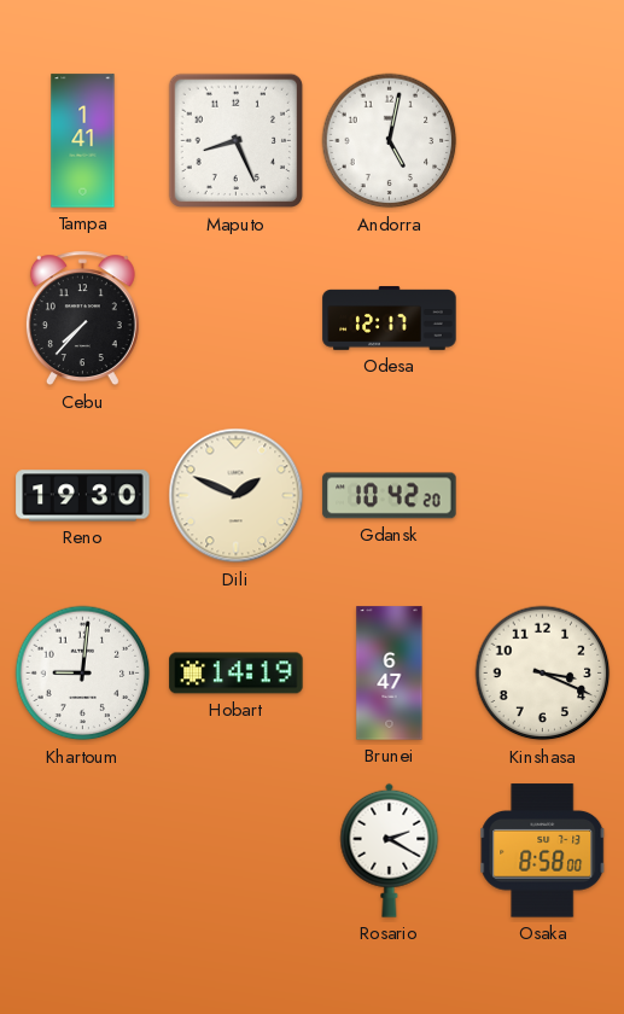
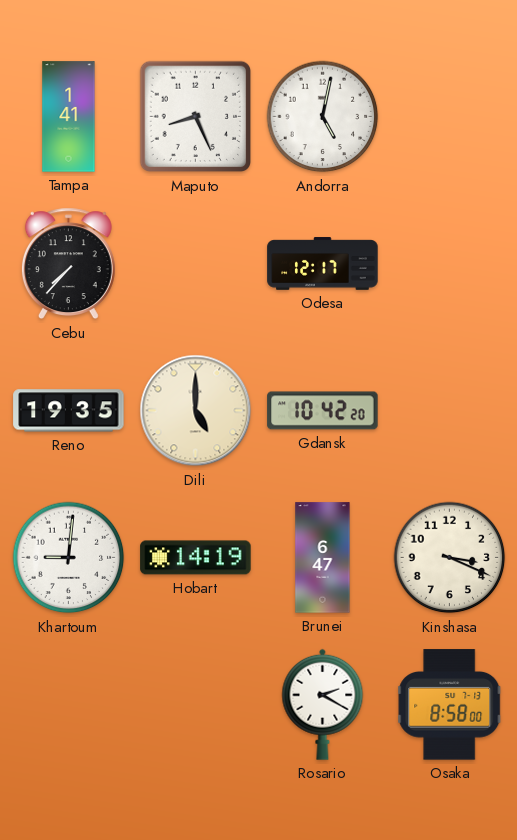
Reno: 19:30 -> 19:35
Dili: 1:49 -> 5:00
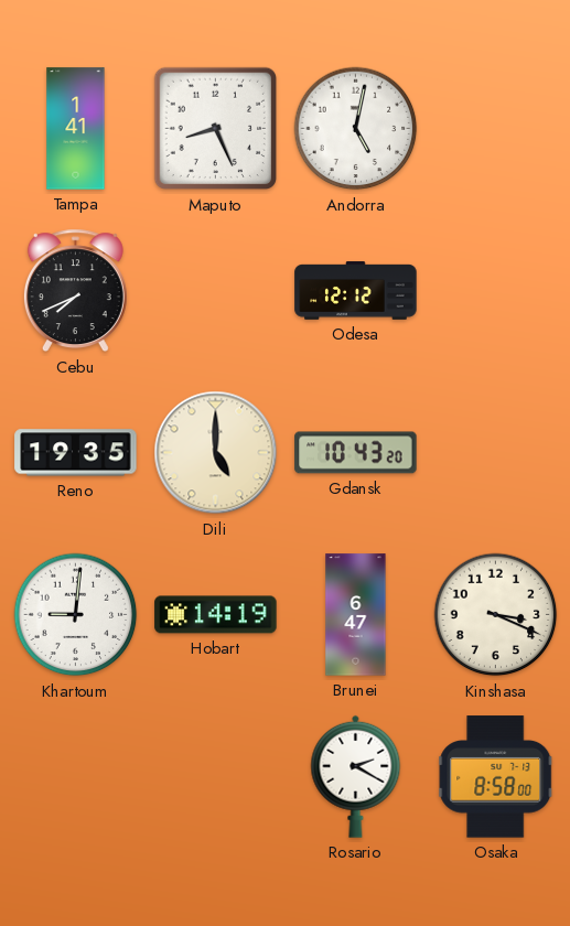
Cebu: 7:37 -> 7:41
Odesa: 12:17 -> 12:12
Gdansk: 10:42 -> 10:43
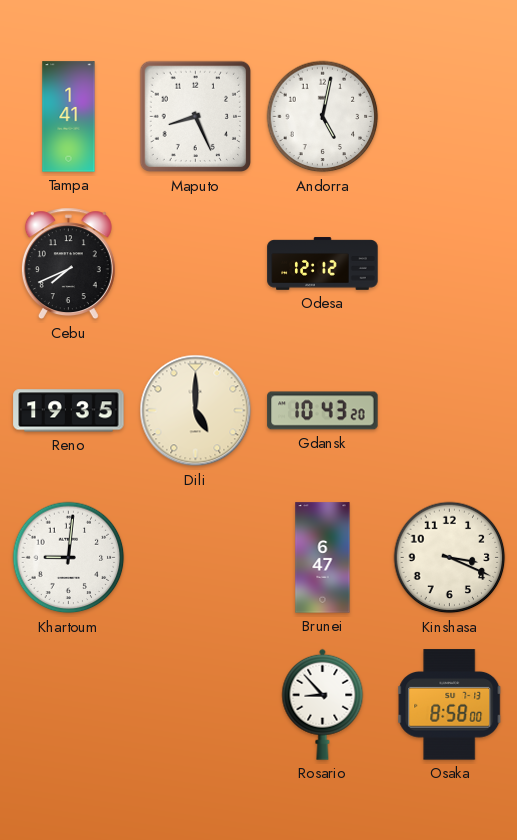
Hobart: 14:19 -> none
Rosario: 2:20 -> 8:53
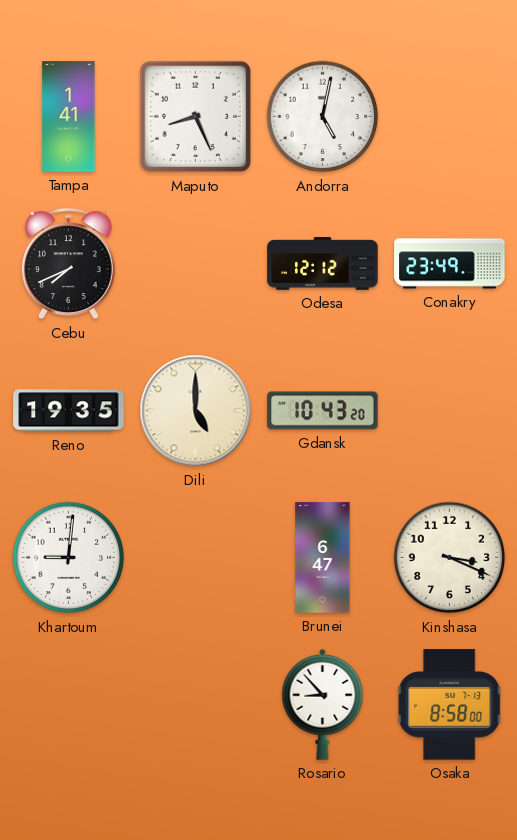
Conakry: none -> 23:49
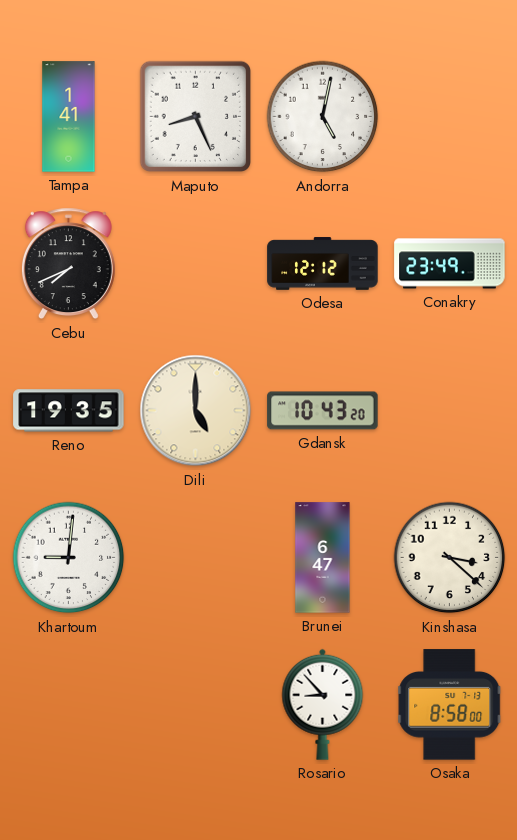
Kinshasa: 3:19 -> 3:22
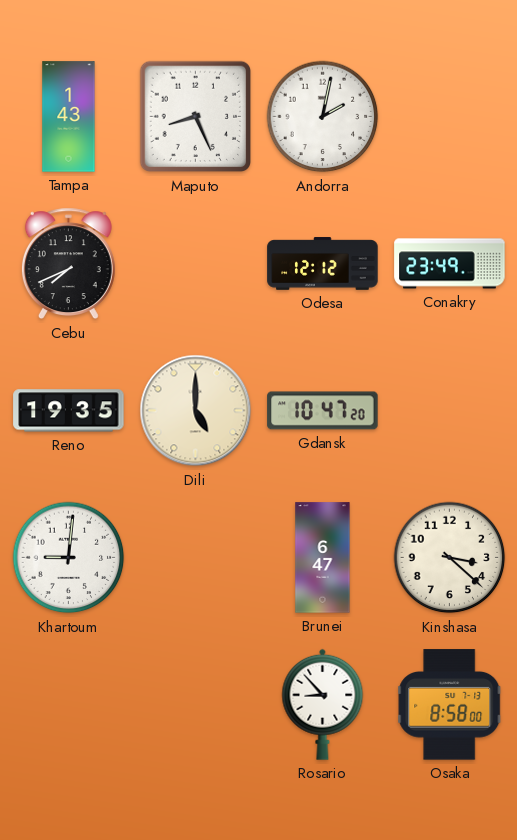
Tampa: 1:41 -> 1:43
Andorra: 5:02 -> 2:02
Gdansk: 10:43 -> 10:47
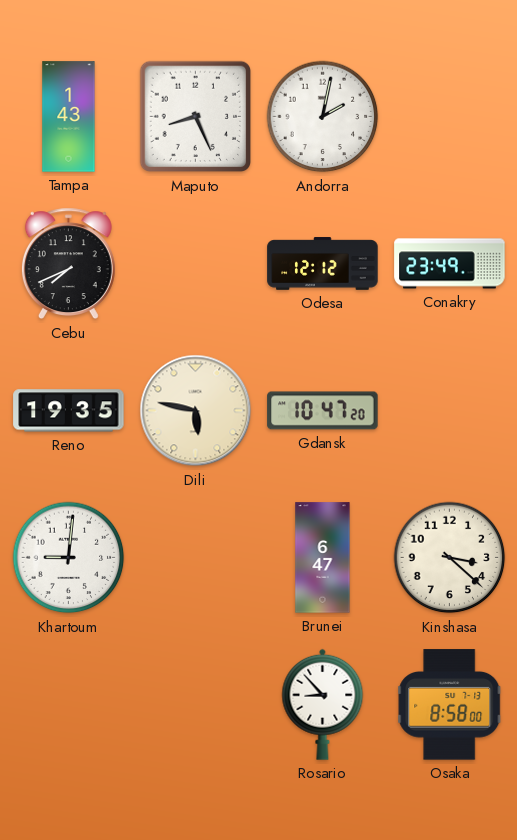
Dili: 5:00 -> 5:47
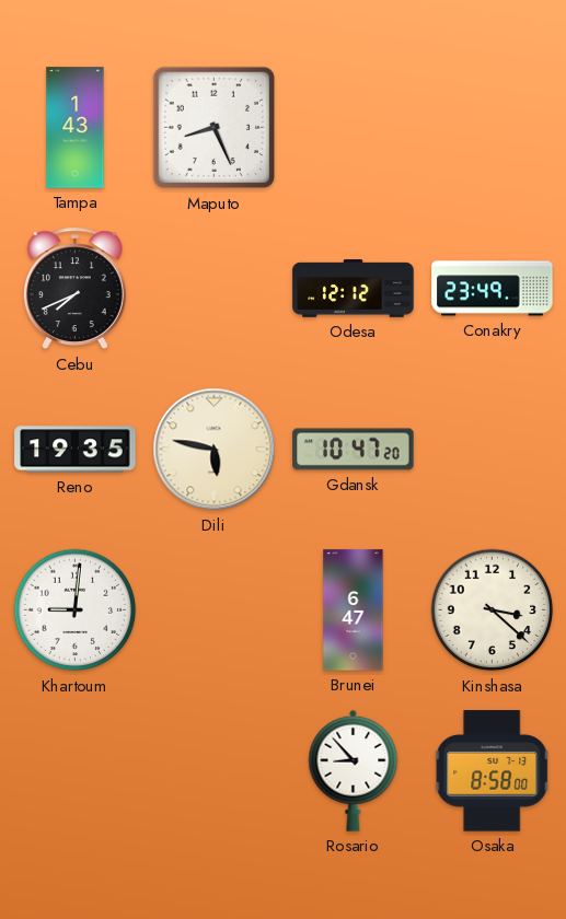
Andorra: 2:02 -> none
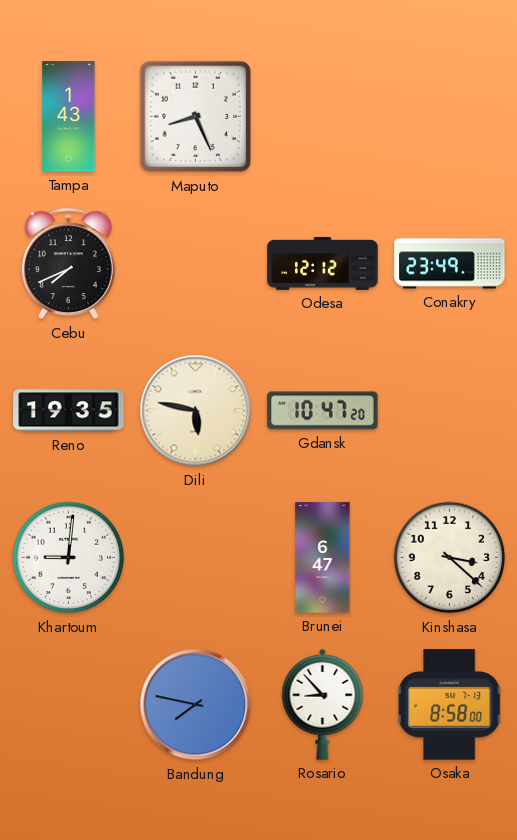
Bandung: none -> 7:47
